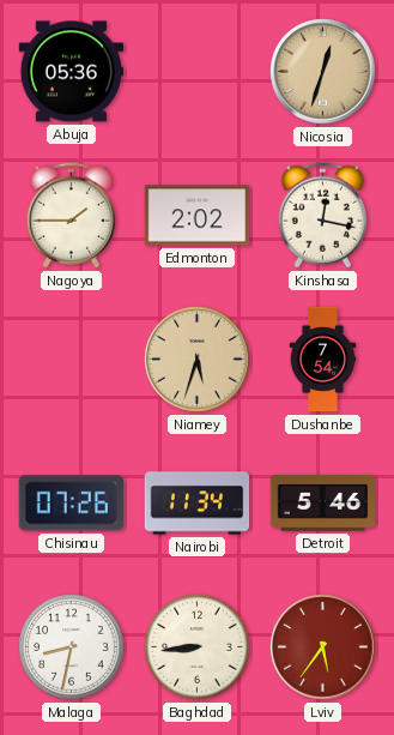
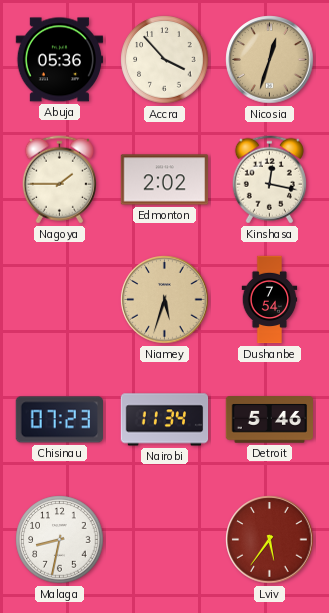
Accra: none -> 3:53
Chisinau: 07:26 -> 07:23
Baghdad: 8:44 -> none
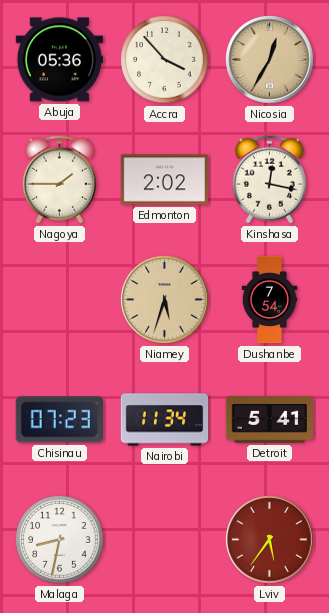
Nicosia: 12:33 -> 12:35
Detroit: 5:46 -> 5:41
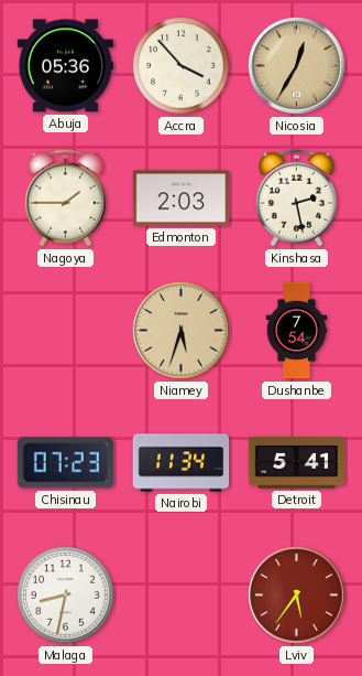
Edmonton: 2:02 -> 2:03
Kinshasa: 12:17 -> 2:28
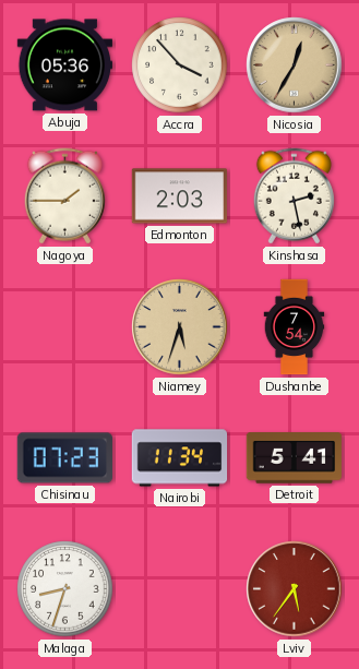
Malaga: 8:32 -> 8:33
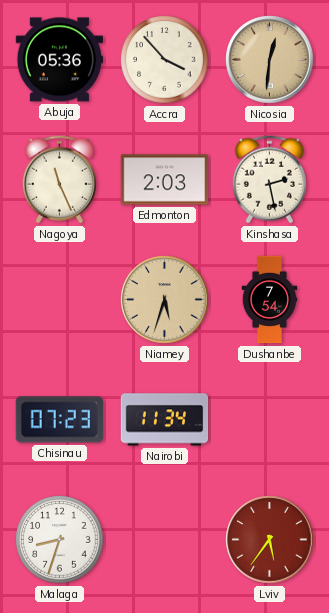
Nicosia: 12:35 -> 12:31
Nagoya: 1:45 -> 11:26
Detroit: 5:41 -> none
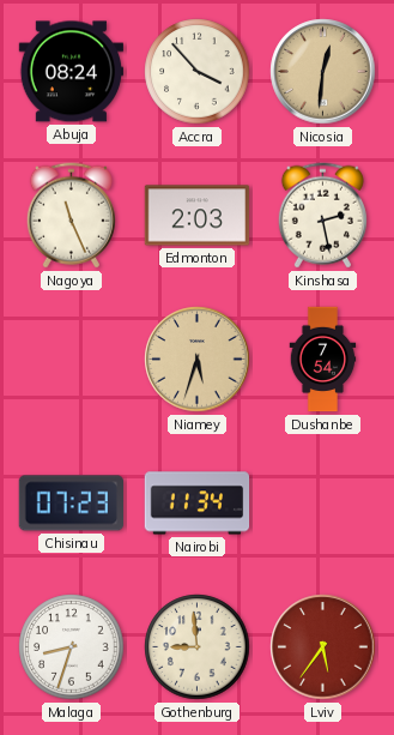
Abuja: 05:36 -> 08:24
Gothenburg: none -> 8:59
